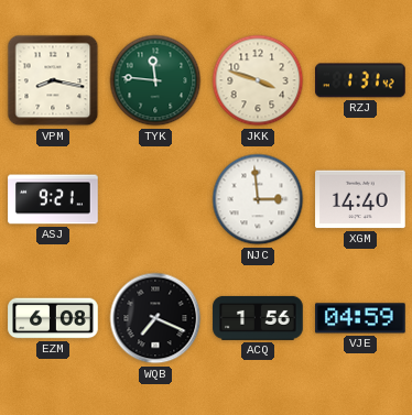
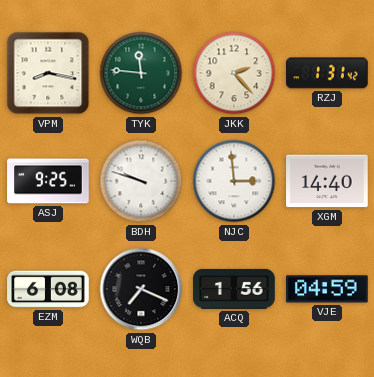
JKK: 3:48 -> 2:23
ASJ: 9:21 -> 9:25
BDH: none -> 9:48
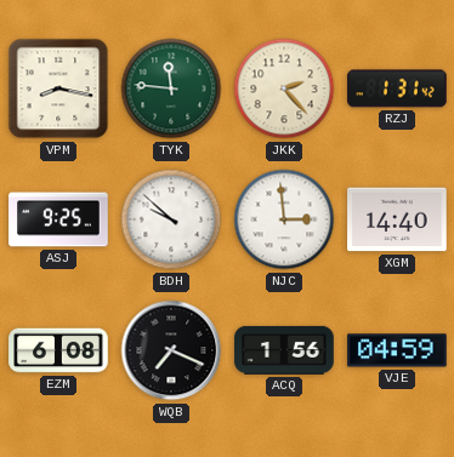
BDH: 9:48 -> 9:52
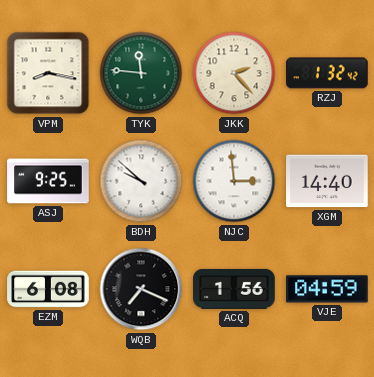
RZJ: 1:31 -> 1:32
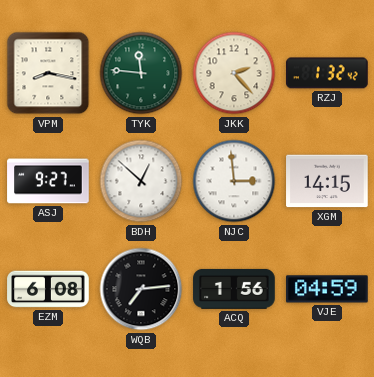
ASJ: 9:25 -> 9:27
BDH: 9:52 -> 12:52
XGM: 14:40 -> 14:15
WQB: 7:19 -> 7:14
